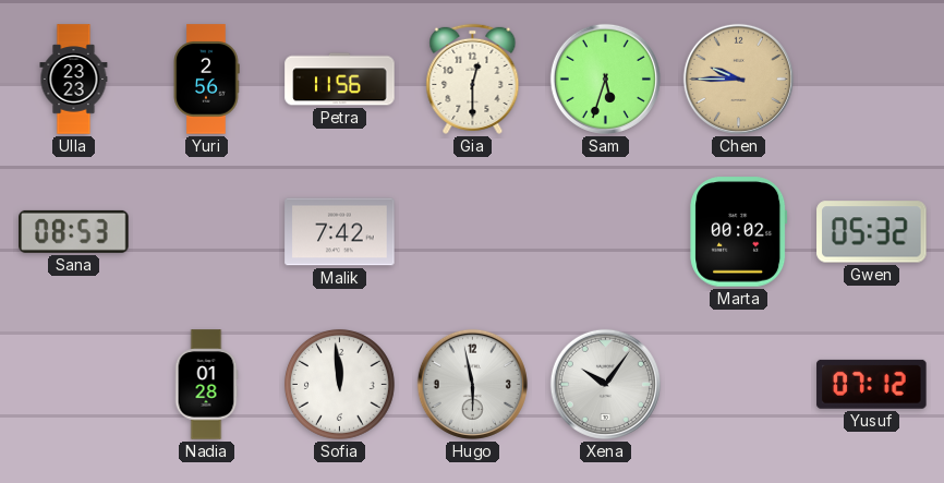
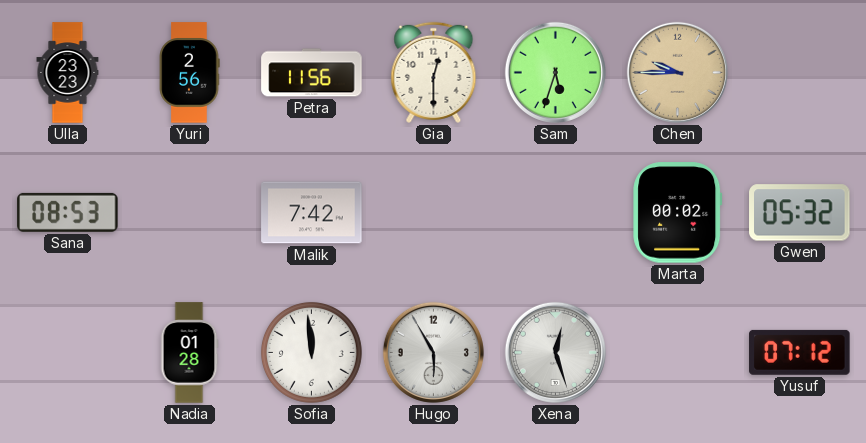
Hugo: 5:58 -> 5:55
Xena: 10:06 -> 12:27
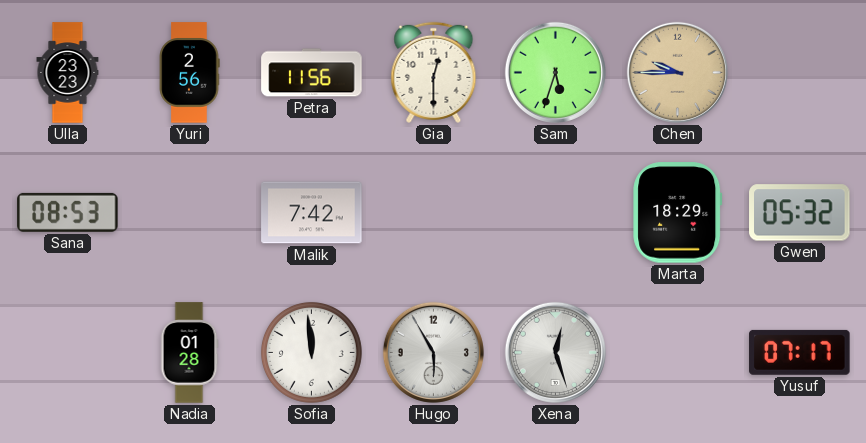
Marta: 00:02 -> 18:29
Yusuf: 07:12 -> 07:17
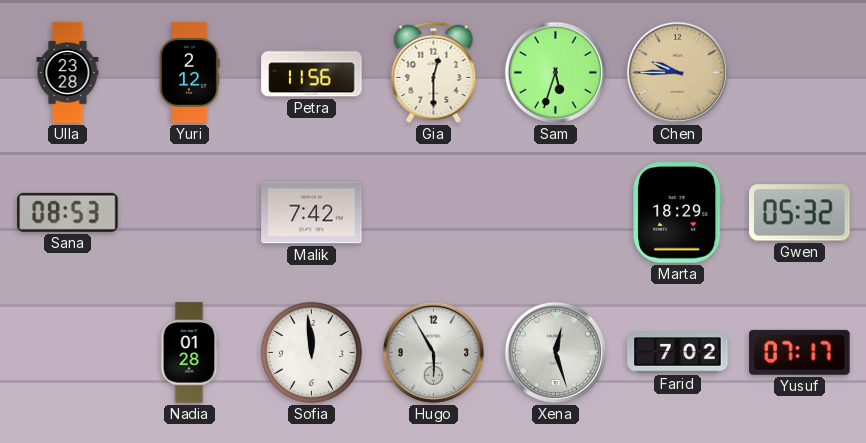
Ulla: 23:23 -> 23:28
Yuri: 2:56 -> 2:12
Farid: none -> 7:02
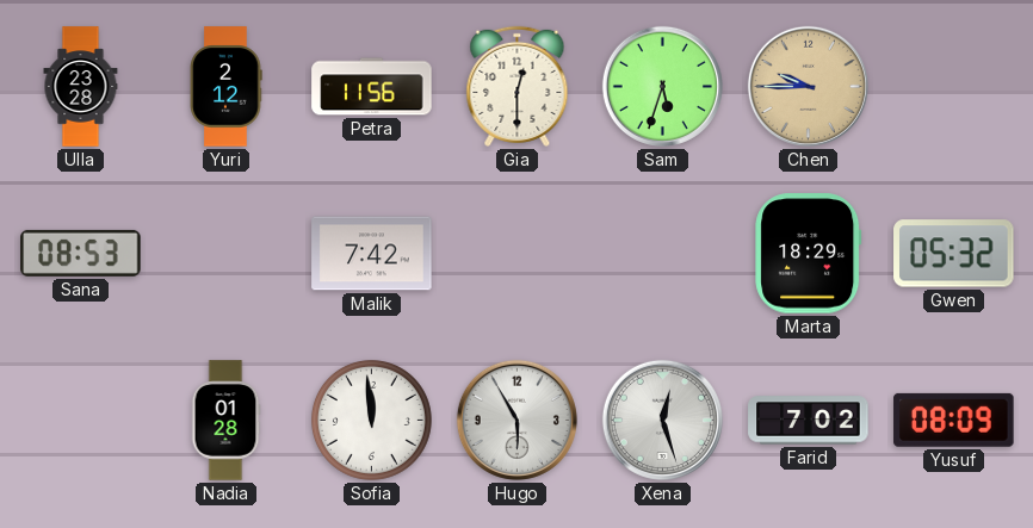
Yusuf: 07:17 -> 08:09
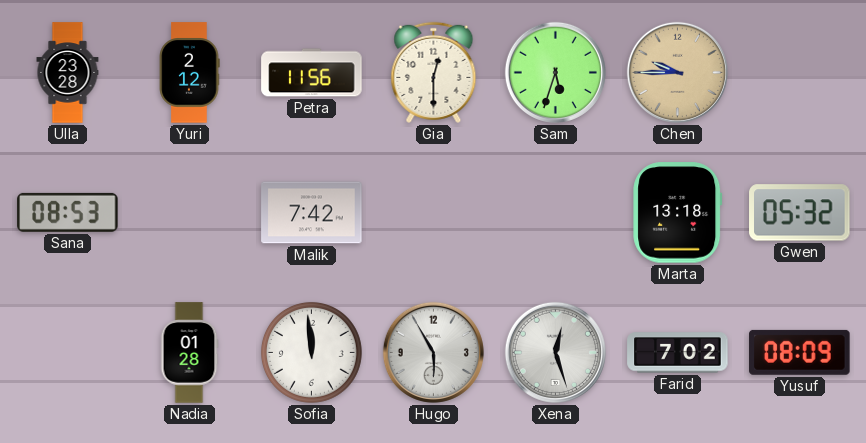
Marta: 18:29 -> 13:18
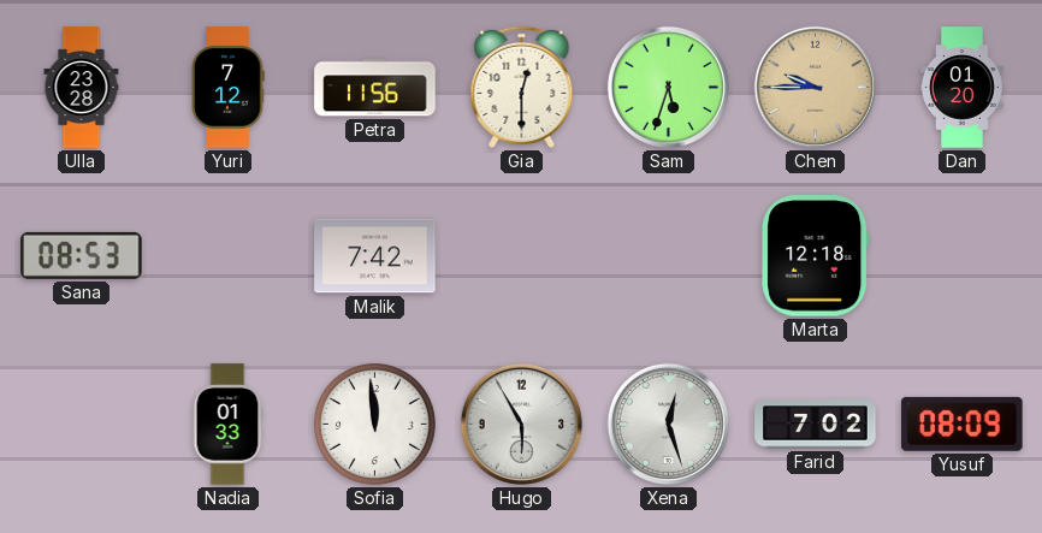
Yuri: 2:12 -> 7:12
Dan: none -> 01:20
Marta: 13:18 -> 12:18
Gwen: 05:32 -> none
Nadia: 01:28 -> 01:33
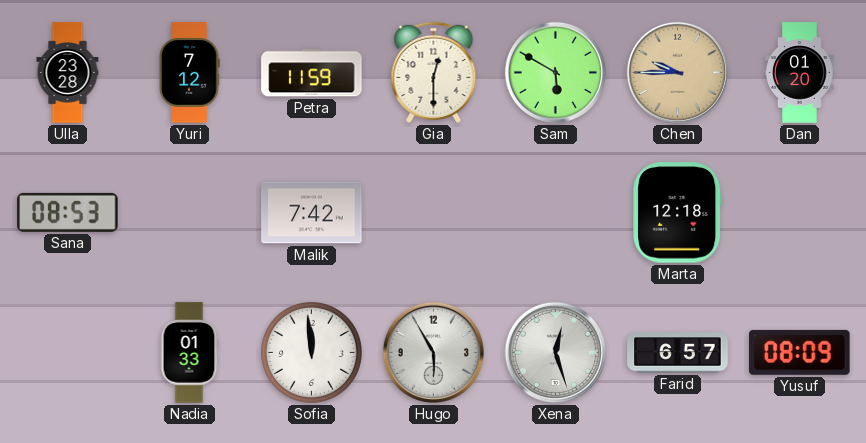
Petra: 11:56 -> 11:59
Sam: 5:33 -> 5:50
Farid: 7:02 -> 6:57
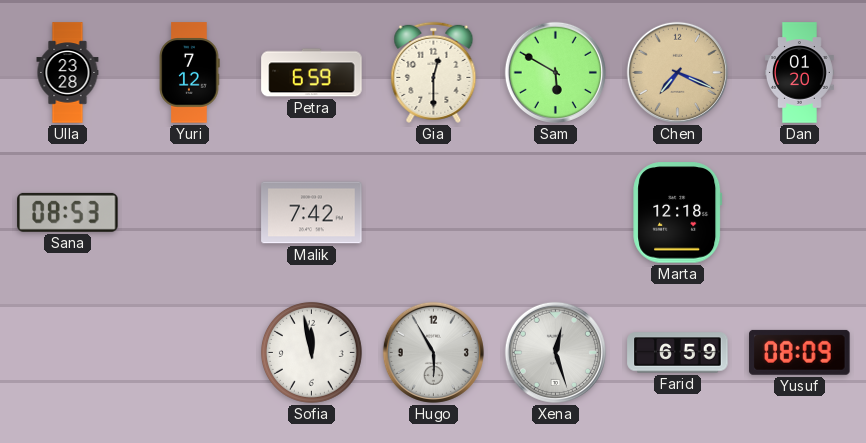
Petra: 11:59 -> 6:59
Chen: 9:45 -> 7:19
Nadia: 01:33 -> none
Sofia: 11:59 -> 11:58
Farid: 6:57 -> 6:59
